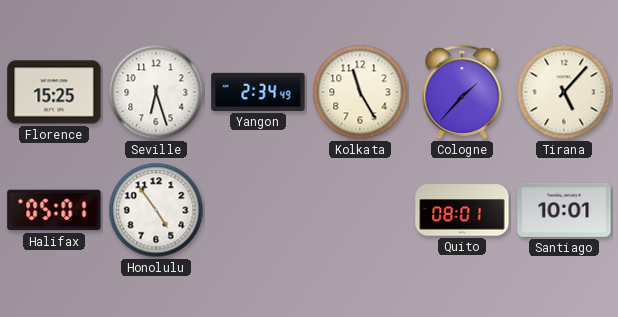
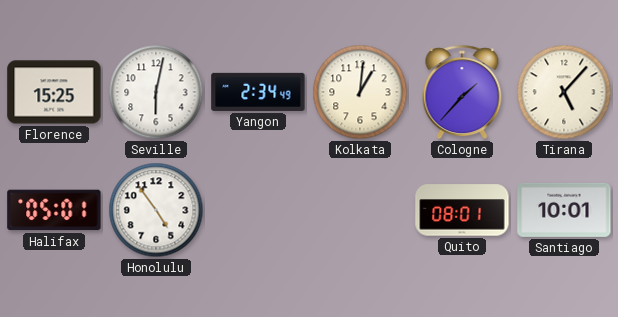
Seville: 6:27 -> 6:02
Kolkata: 11:25 -> 1:01
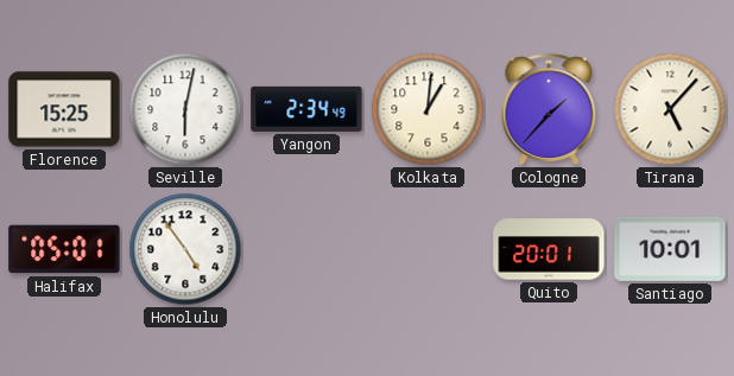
Quito: 08:01 -> 20:01
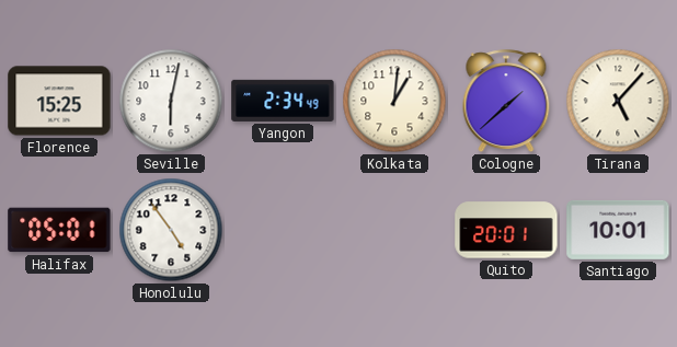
Cologne: 1:37 -> 1:38
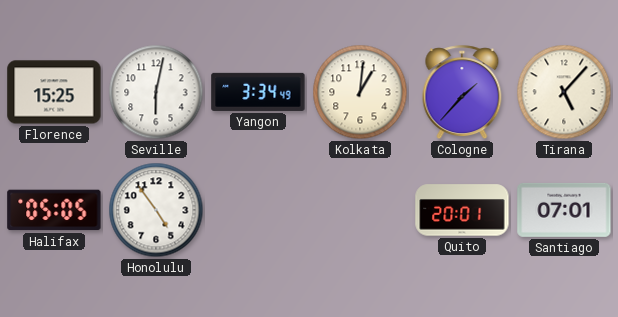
Yangon: 2:34 -> 3:34
Cologne: 1:38 -> 1:37
Halifax: 05:01 -> 05:05
Santiago: 10:01 -> 07:01
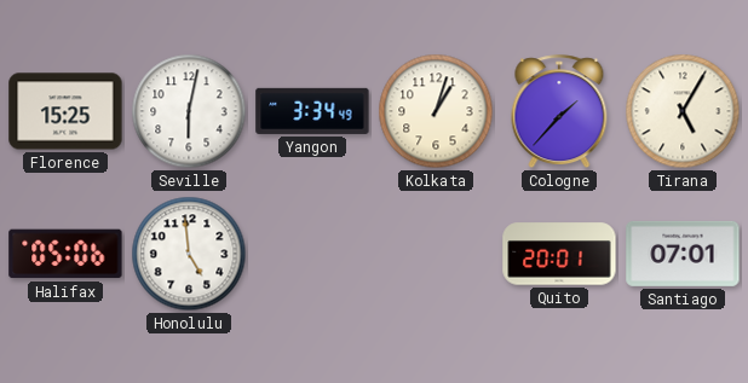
Kolkata: 1:01 -> 1:03
Tirana: 5:07 -> 5:05
Halifax: 05:05 -> 05:06
Honolulu: 4:54 -> 4:59
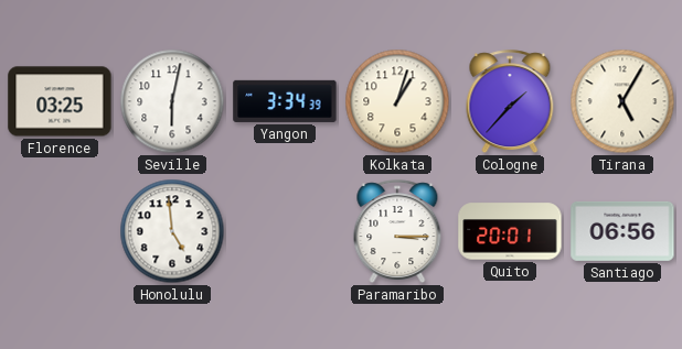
Florence: 15:25 -> 03:25
Yangon: 3:34:49 -> 3:34:39
Halifax: 05:06 -> none
Paramaribo: none -> 3:15
Santiago: 07:01 -> 06:56
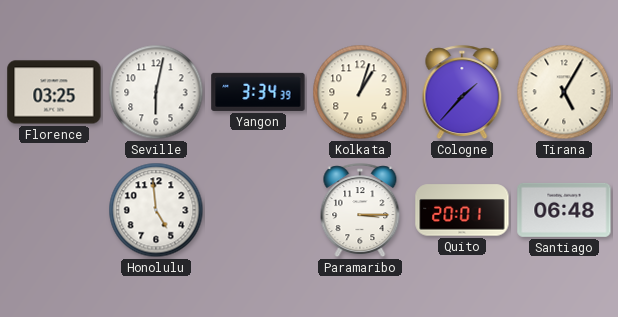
Santiago: 06:56 -> 06:48
